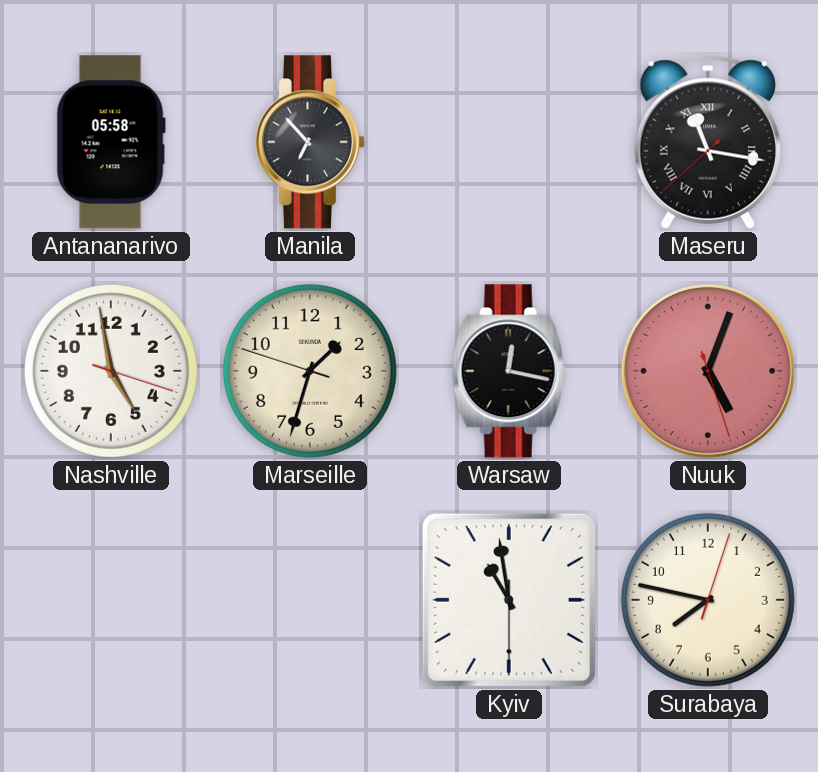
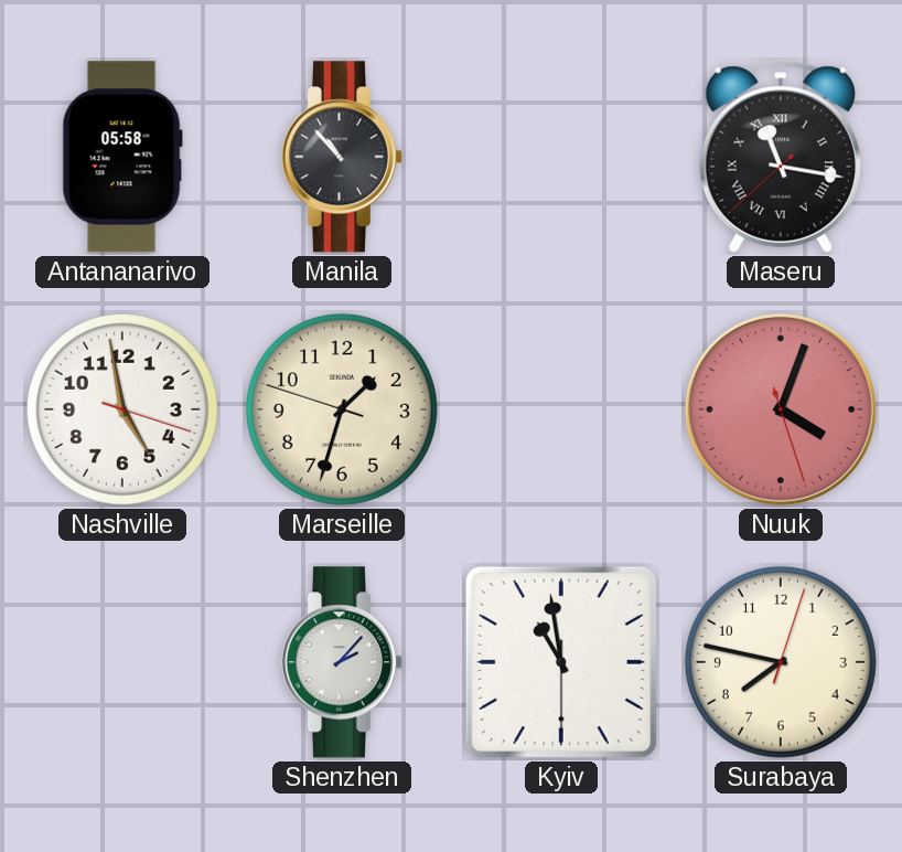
Manila: 6:53 -> 10:53
Warsaw: 12:17 -> none
Nuuk: 5:03 -> 4:03
Shenzhen: none -> 2:07
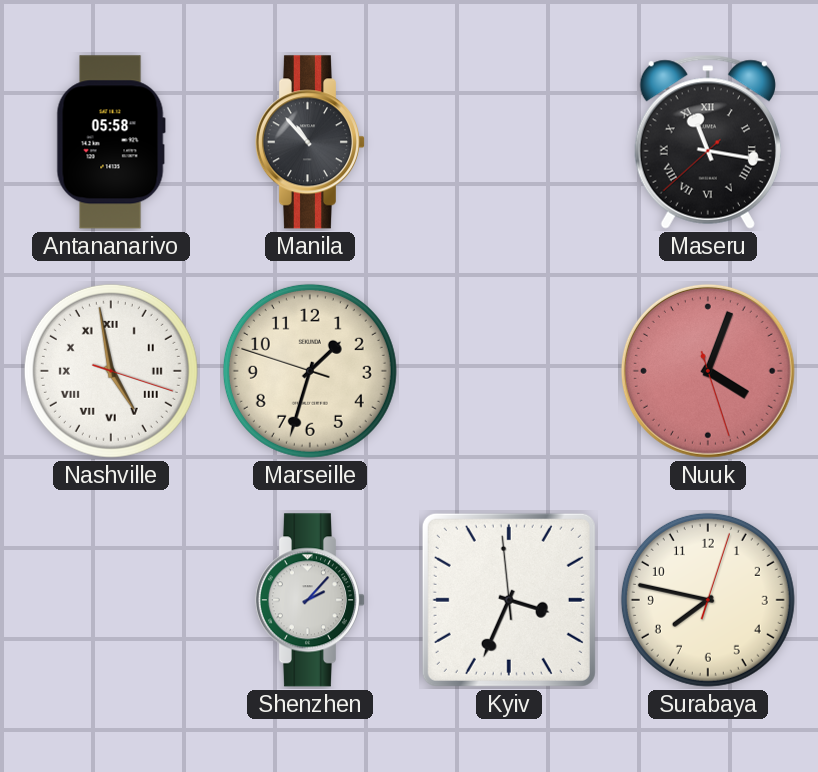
Nashville numerals: Arabic -> Roman
Kyiv: 10:58 -> 3:33
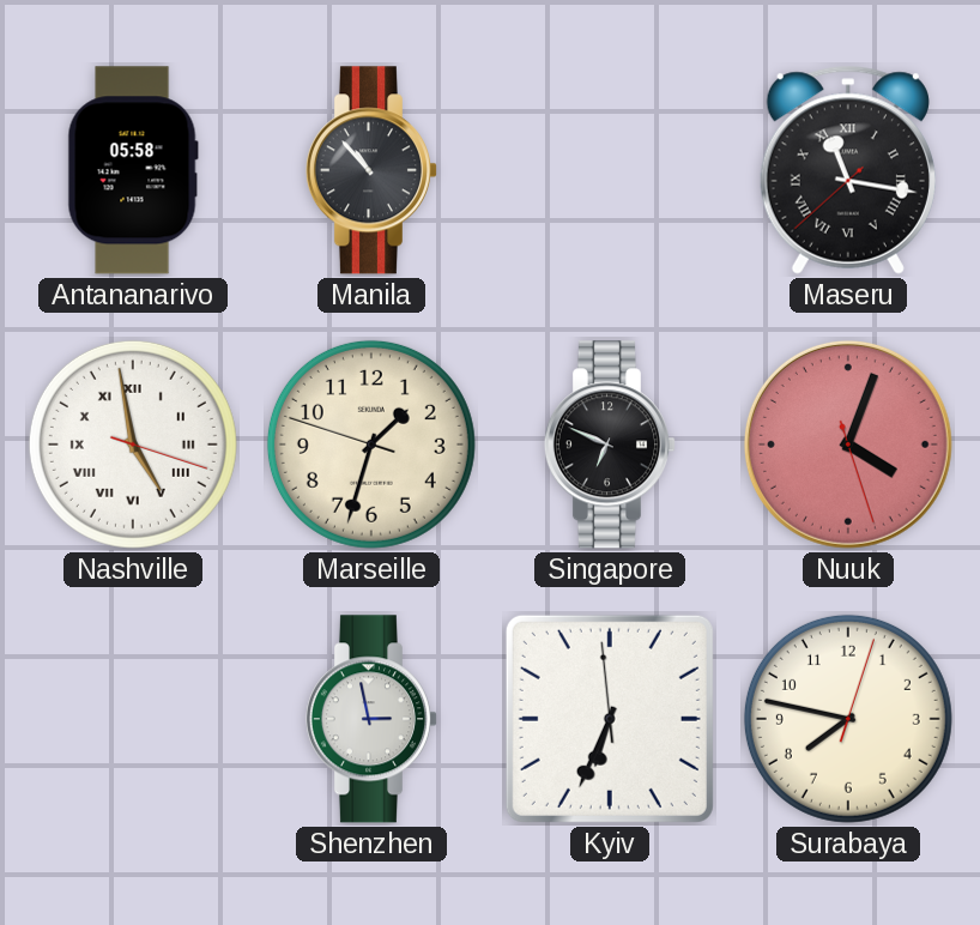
Singapore: none -> 6:49
Shenzhen: 2:07 -> 2:58
Kyiv: 3:33 -> 6:33
